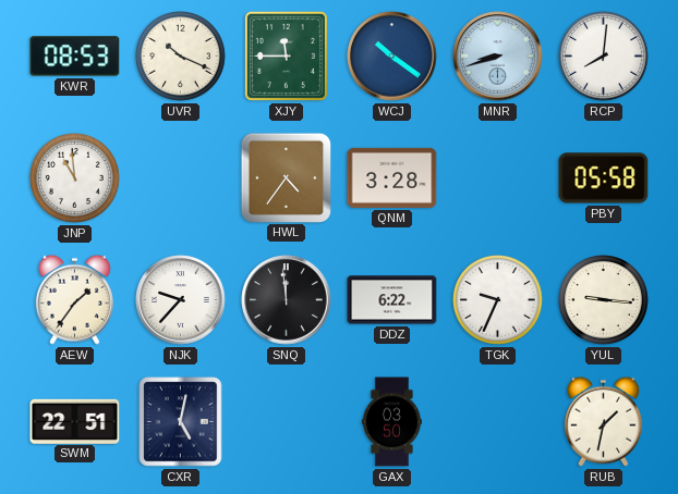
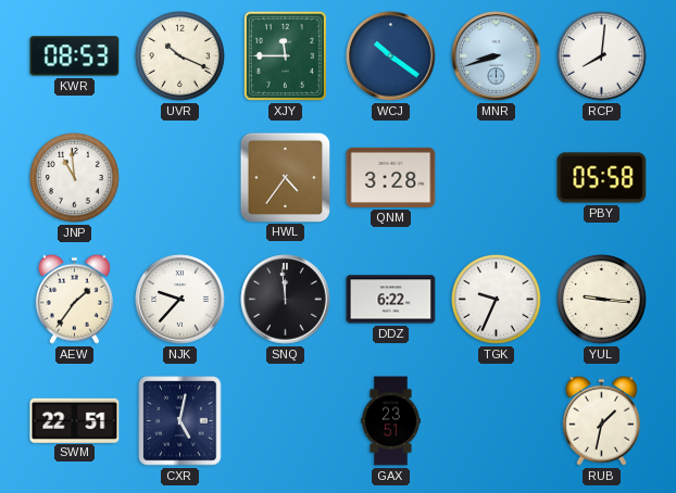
GAX: 03:50 -> 23:51
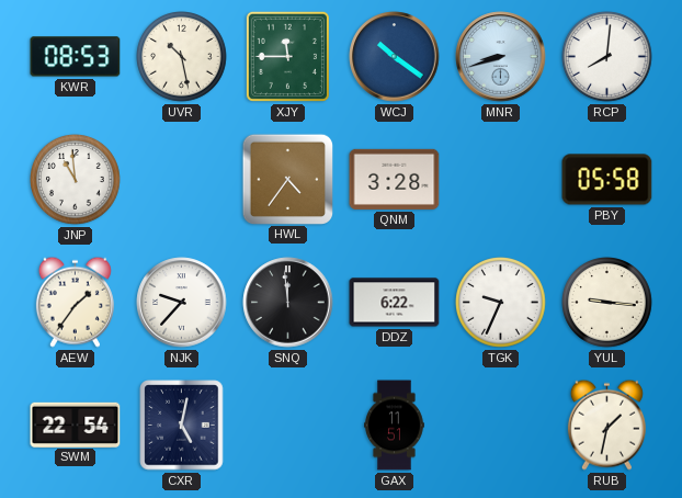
UVR: 10:19 -> 10:28
SWM: 22:51 -> 22:54
GAX: 23:51 -> 11:51
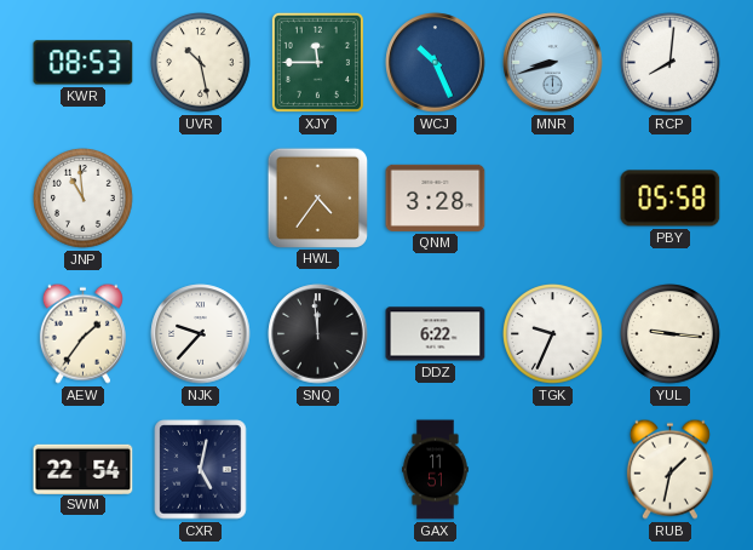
WCJ: 10:21 -> 10:26
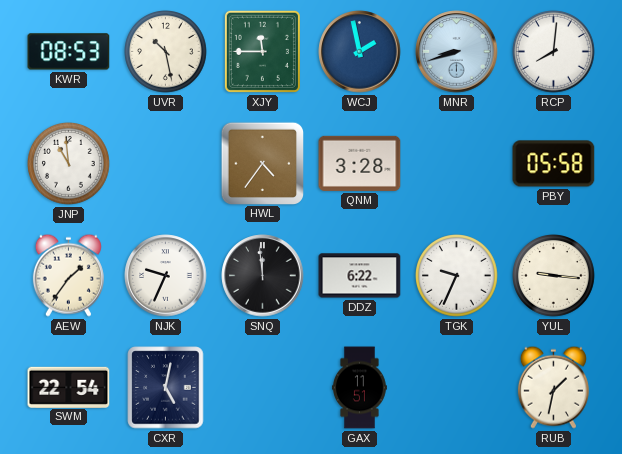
WCJ: 10:26 -> 1:58
NJK: 9:37 -> 9:34
